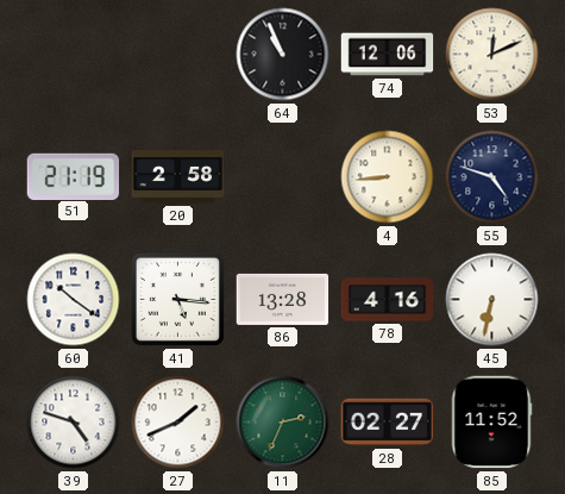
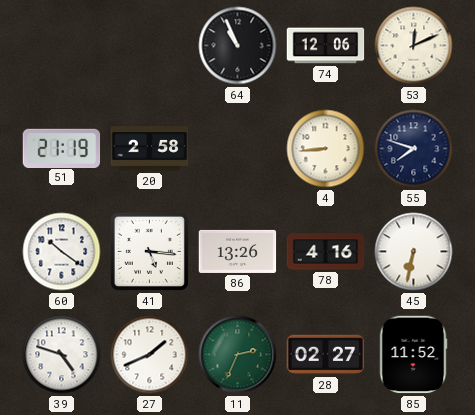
55: 4:48 -> 7:48
86: 13:28 -> 13:26
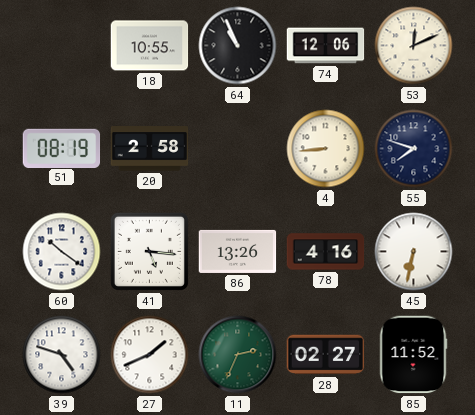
18: none -> 10:55
51: 21:19 -> 08:19
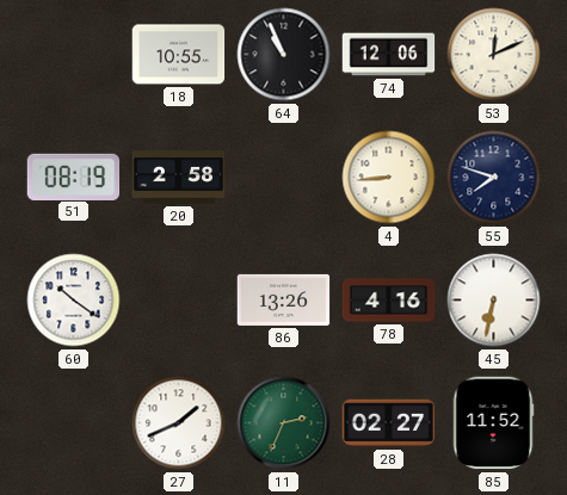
41: 5:16 -> none
39: 4:48 -> none
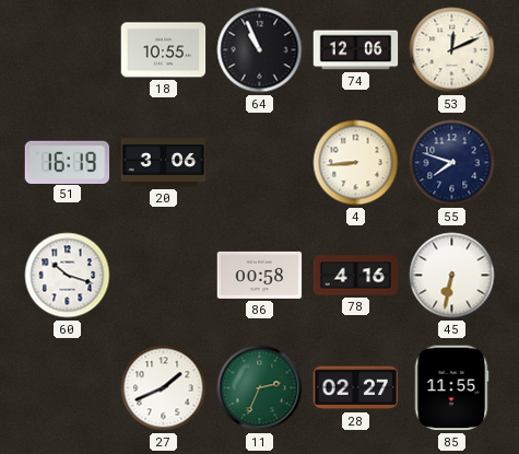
51: 08:19 -> 16:19
20: 2:58 -> 3:06
60: 10:21 -> 10:18
86: 13:26 -> 00:58
85: 11:52 -> 11:55
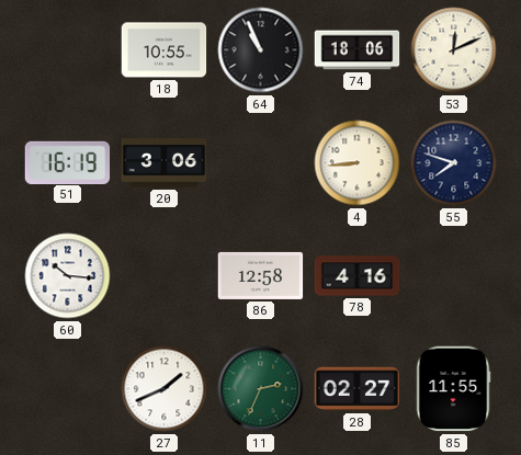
74: 12:06 -> 18:06
60: 10:18 -> 10:16
86: 00:58 -> 12:58
45: 6:32 -> none
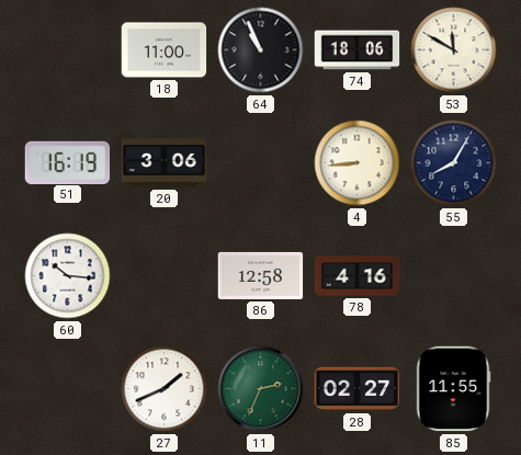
18: 10:55 -> 11:00
53: 12:11 -> 11:50
55: 7:48 -> 8:05
